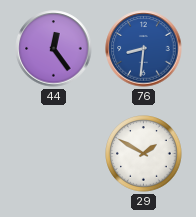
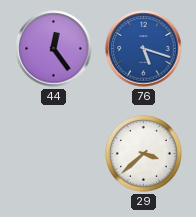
76: 8:31 -> 5:18
29: 1:50 -> 3:38
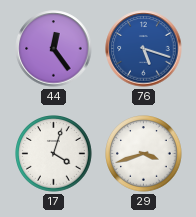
17: none -> 4:03
29: 3:38 -> 3:42
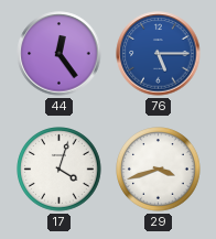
76: 5:18 -> 5:15
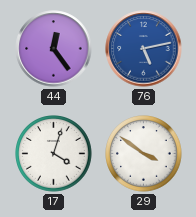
76: 5:15 -> 5:13
29: 3:42 -> 3:51
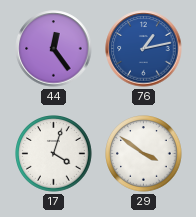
76: 5:13 -> 1:13
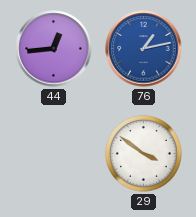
44: 12:24 -> 12:44
17: 4:03 -> none
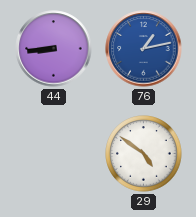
44: 12:44 -> 8:44
29: 3:51 -> 4:51
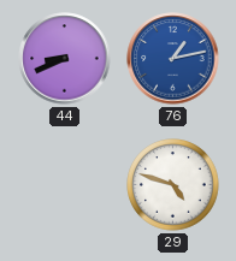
44: 8:44 -> 8:41
29: 4:51 -> 4:48
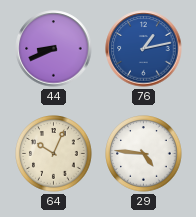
64: none -> 10:04
29: 4:48 -> 4:46
